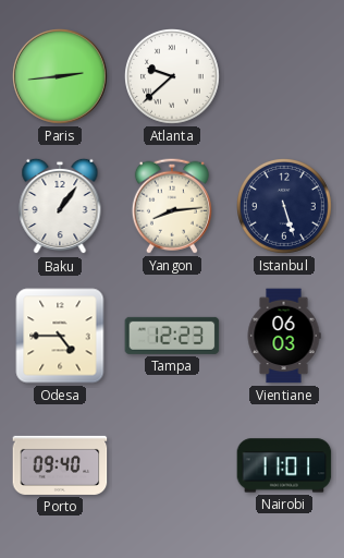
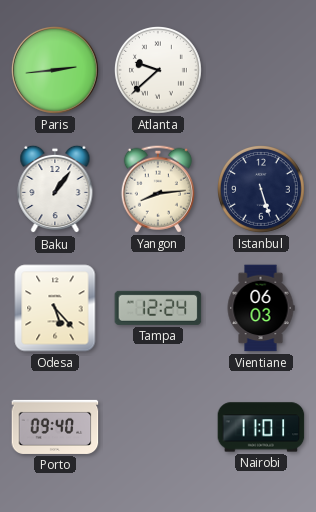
Odesa: 4:45 -> 5:23
Tampa: 12:23 -> 12:24
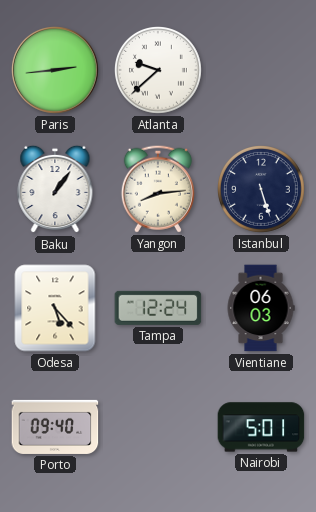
Nairobi: 11:01 -> 5:01
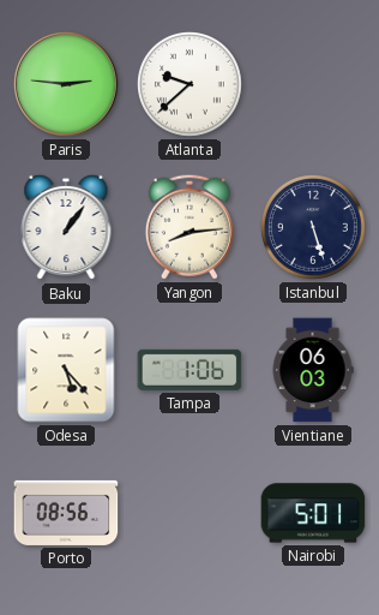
Paris: 2:44 -> 2:46
Tampa: 12:24 -> 1:06
Porto: 09:40 -> 08:56
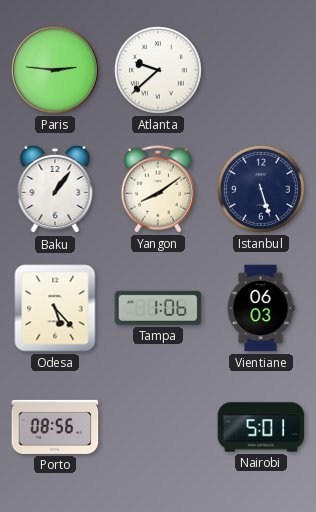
Yangon: 8:14 -> 8:09
